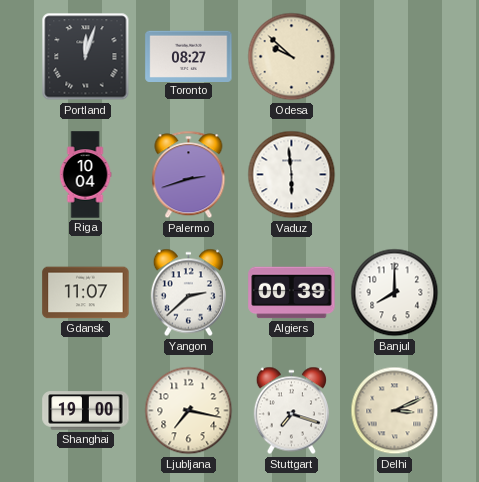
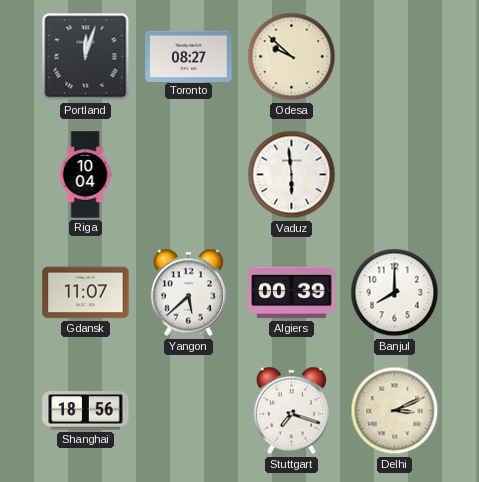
Palermo: 2:42 -> none
Yangon: 2:38 -> 5:38
Shanghai: 19:00 -> 18:56
Ljubljana: 7:17 -> none
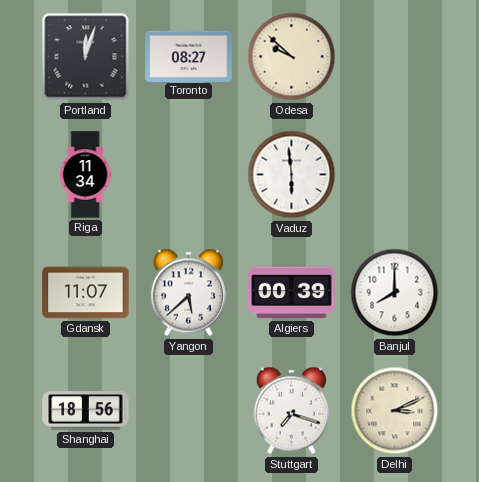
Riga: 10:04 -> 11:34
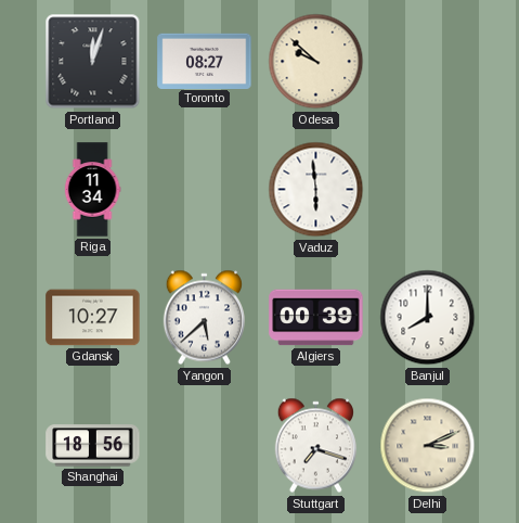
Gdansk: 11:07 -> 10:27
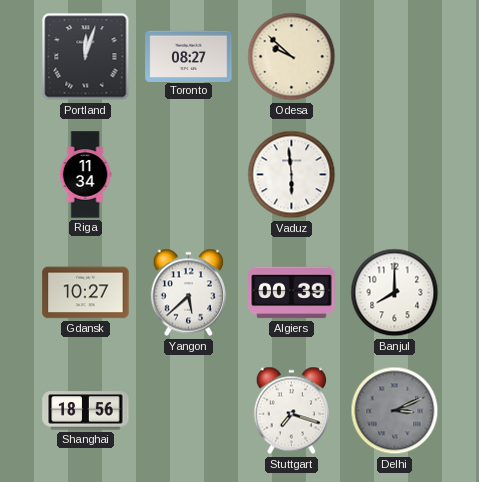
Delhi dial: cream -> grey
